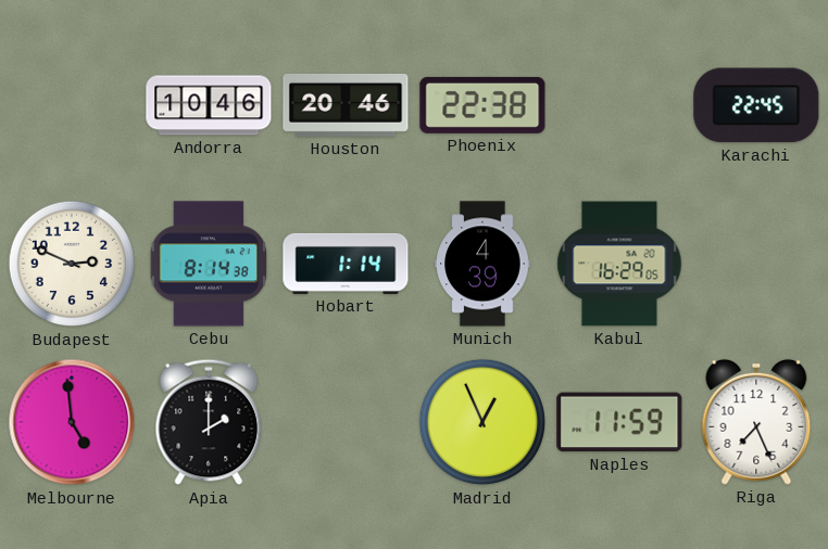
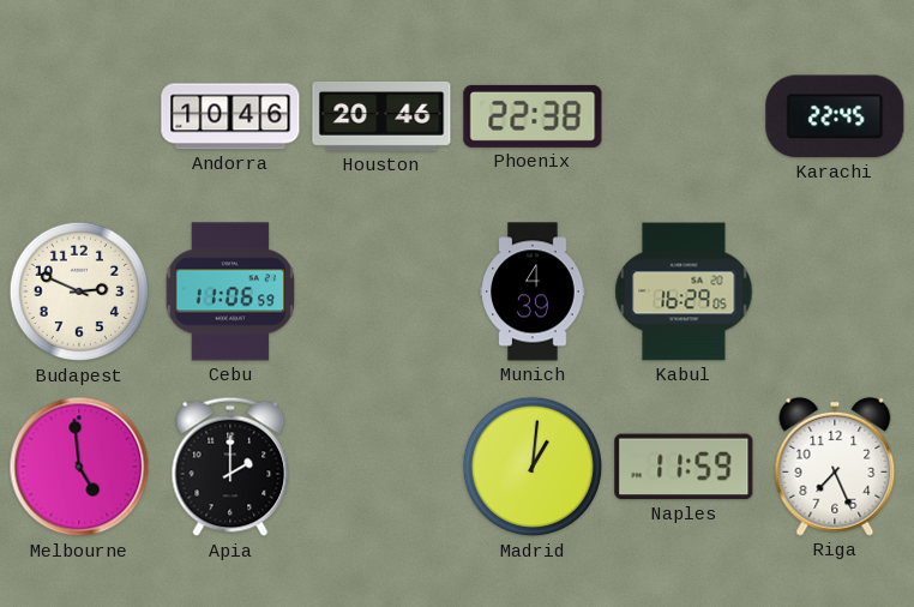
Cebu: 8:14 -> 11:06
Hobart: 1:14 -> none
Madrid: 12:56 -> 1:01
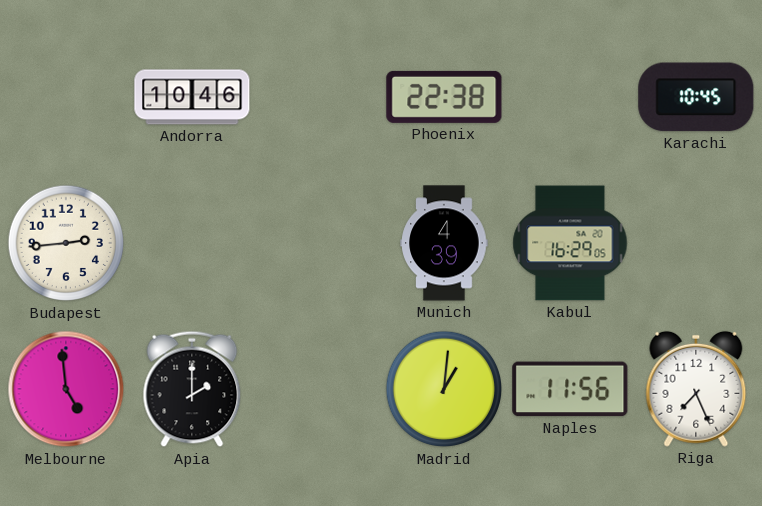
Houston: 20:46 -> none
Karachi: 22:45 -> 10:45
Budapest: 2:49 -> 2:44
Cebu: 11:06 -> none
Naples: 11:59 -> 11:56
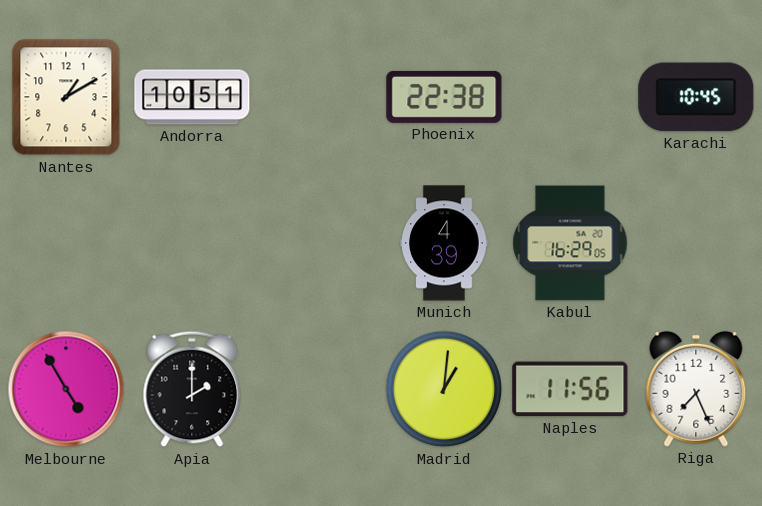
Nantes: none -> 1:10
Andorra: 10:46 -> 10:51
Budapest: 2:44 -> none
Melbourne: 4:59 -> 4:55
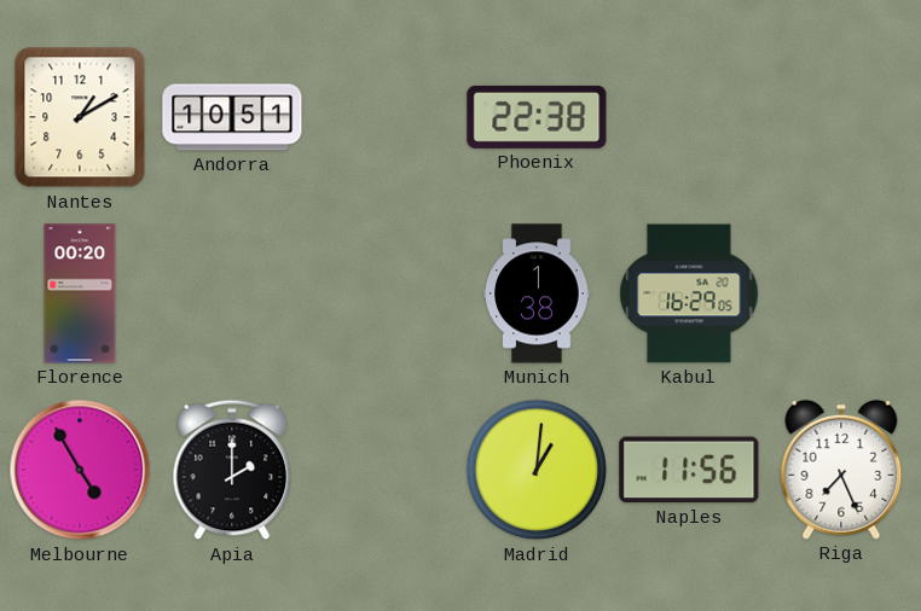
Karachi: 10:45 -> none
Florence: none -> 00:20
Munich: 4:39 -> 1:38
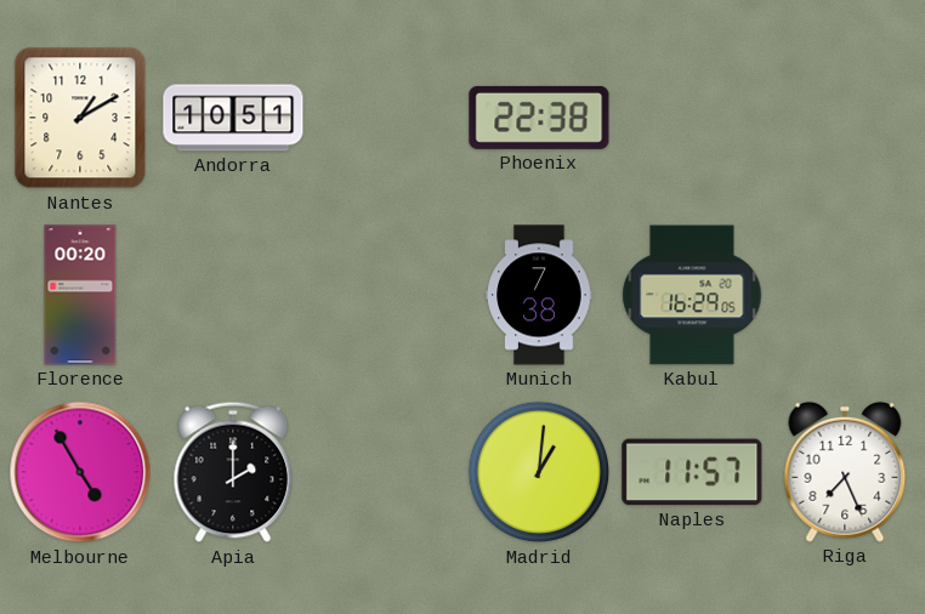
Munich: 1:38 -> 7:38
Naples: 11:56 -> 11:57
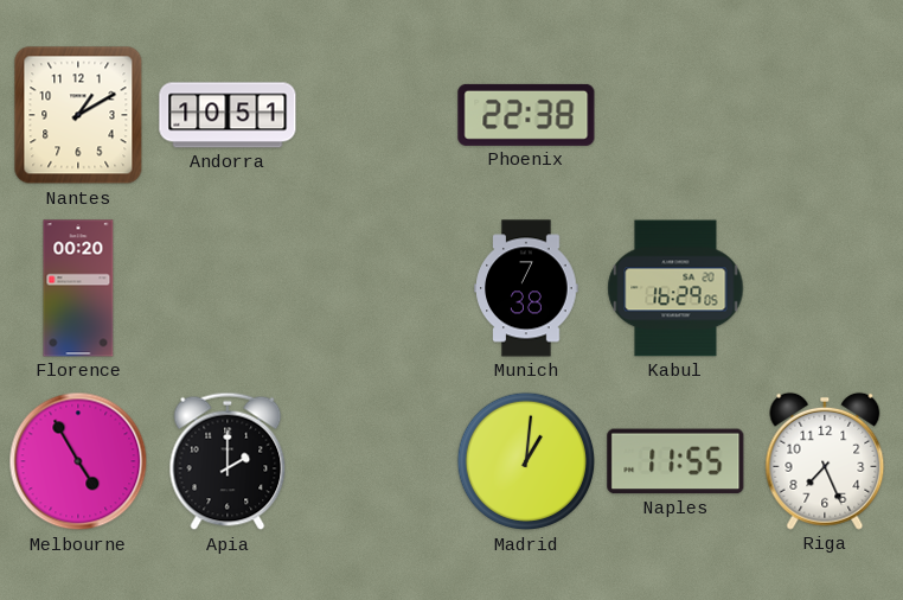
Naples: 11:57 -> 11:55
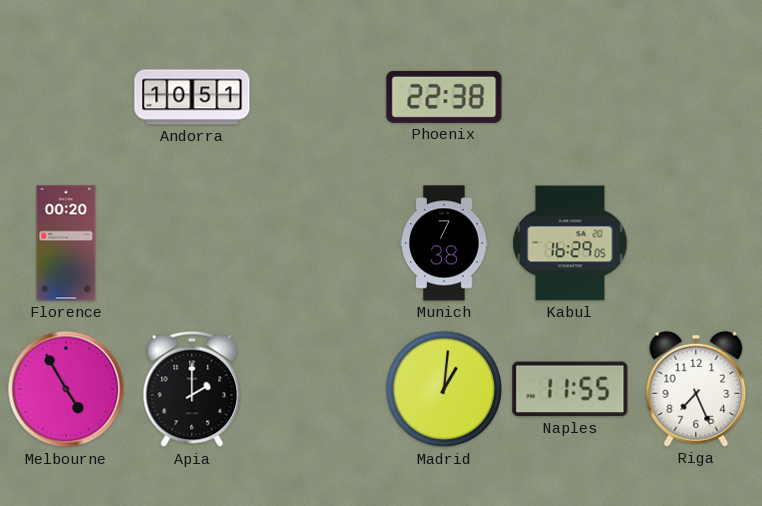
Nantes: 1:10 -> none
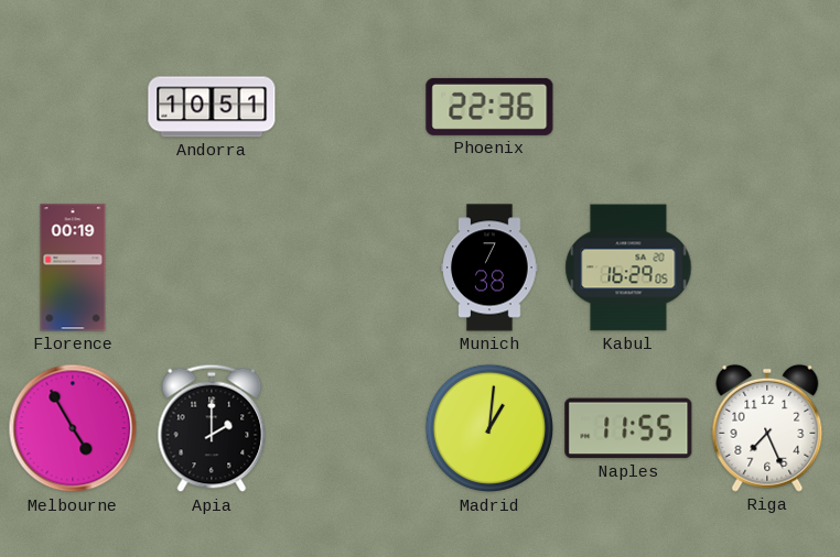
Phoenix: 22:38 -> 22:36
Florence: 00:20 -> 00:19
